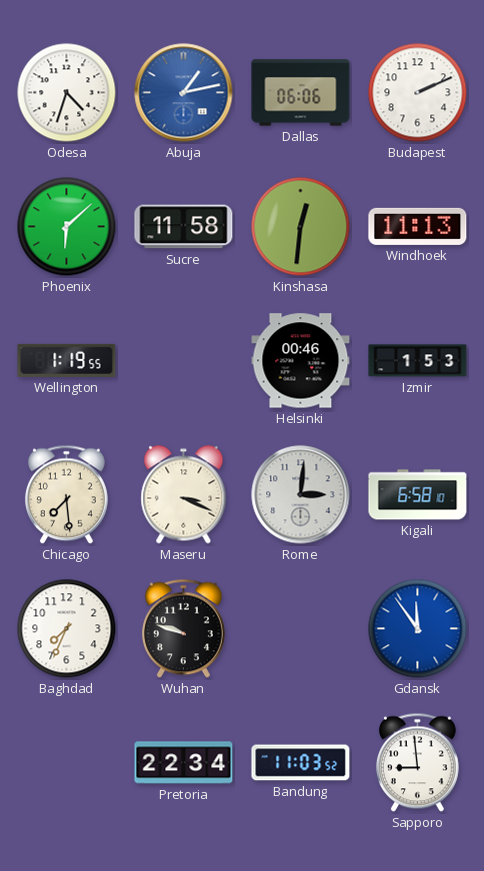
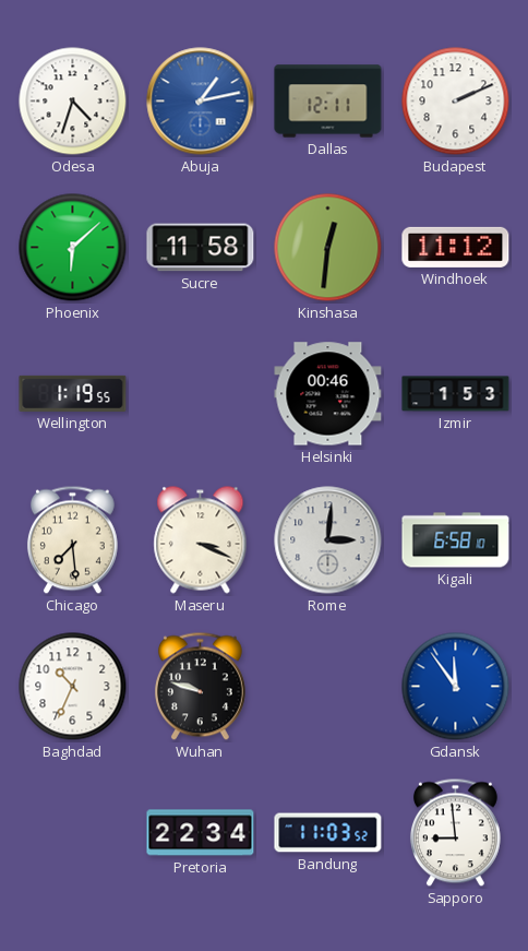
Dallas: 06:06 -> 12:11
Windhoek: 11:13 -> 11:12
Baghdad: 7:34 -> 10:34
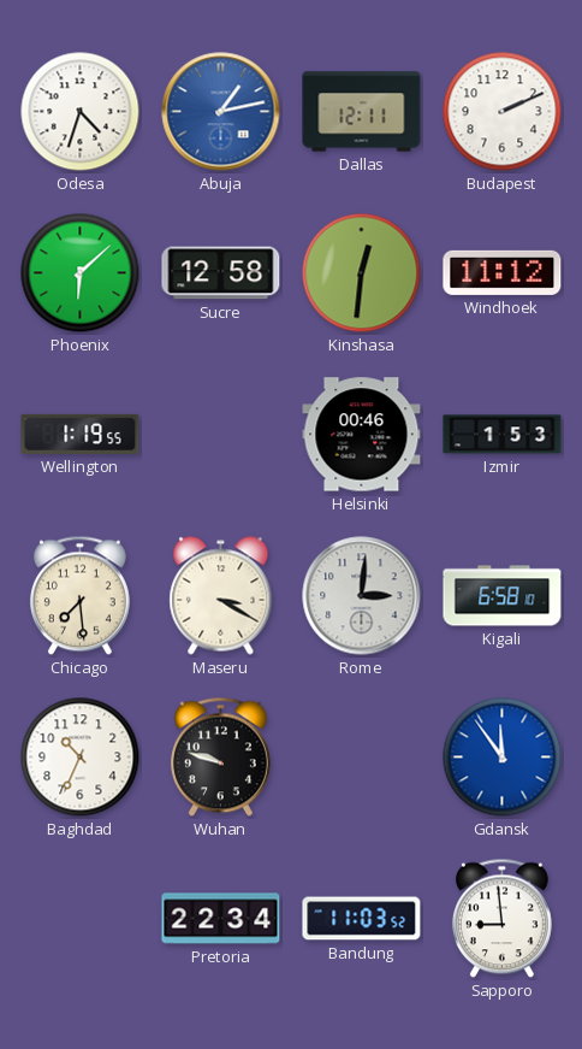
Sucre: 11:58 -> 12:58
Maseru: 3:19 -> 3:20
